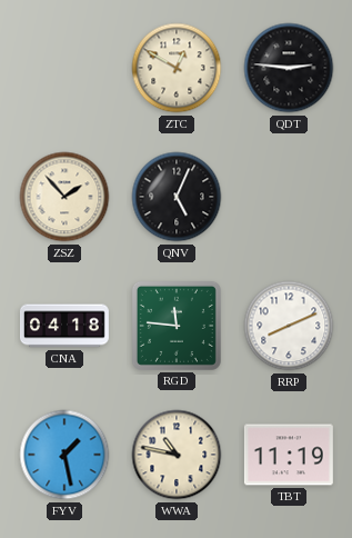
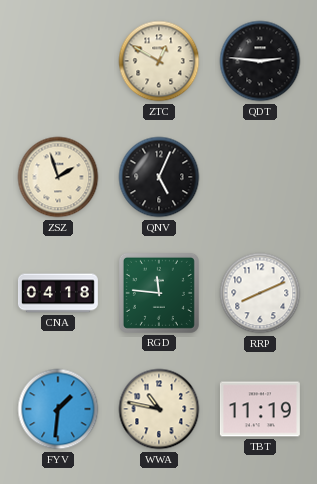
ZSZ: 1:53 -> 1:57
FYV: 1:28 -> 1:31
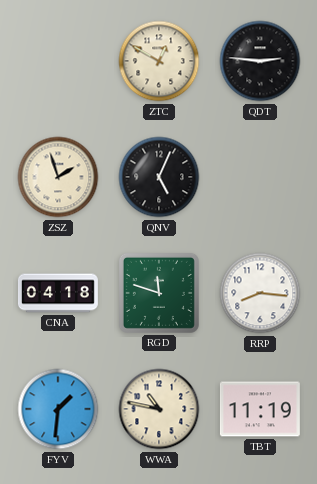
RGD: 11:46 -> 11:48
RRP: 8:11 -> 8:16
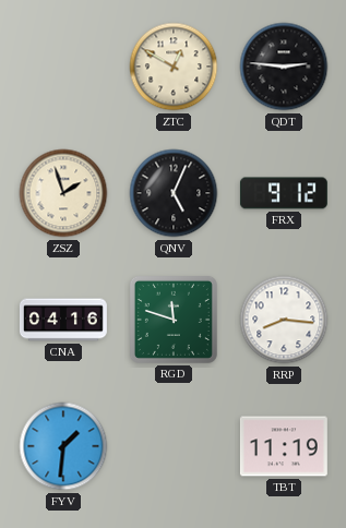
FRX: none -> 9:12
CNA: 04:18 -> 04:16
WWA: 10:47 -> none
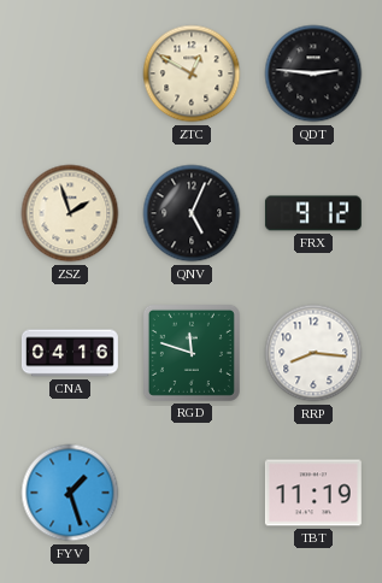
FYV: 1:31 -> 1:27
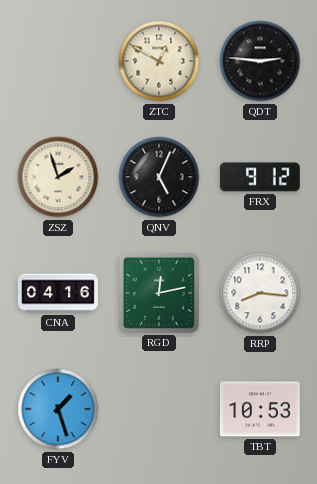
RGD: 11:48 -> 12:13
TBT: 11:19 -> 10:53
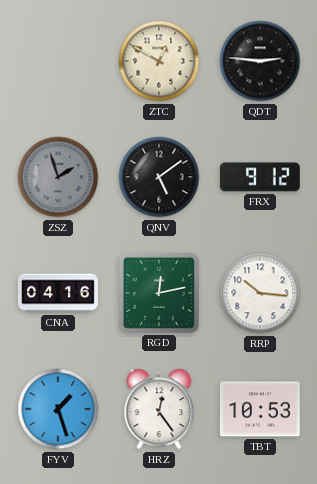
ZSZ dial: cream -> grey
QNV: 5:04 -> 5:09
RRP: 8:16 -> 10:16
HRZ: none -> 12:24
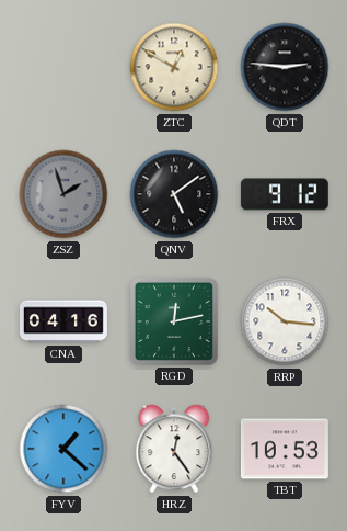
FYV: 1:27 -> 1:22
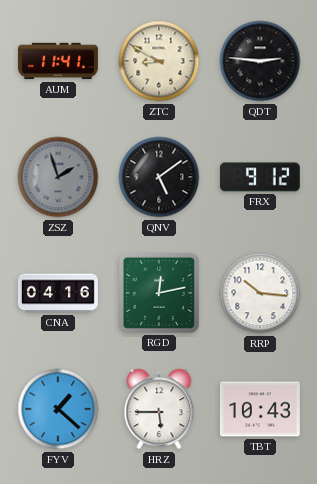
AUM: none -> 11:41
ZTC: 12:50 -> 8:50
HRZ: 12:24 -> 5:45
TBT: 10:53 -> 10:43
